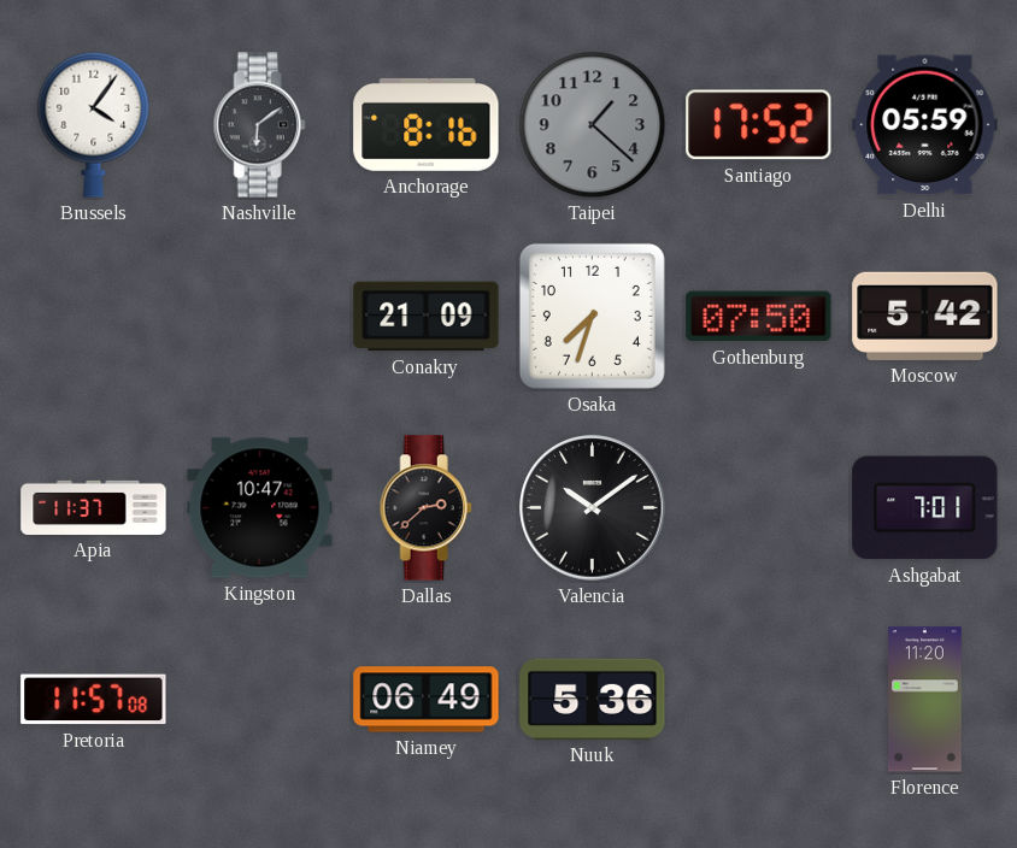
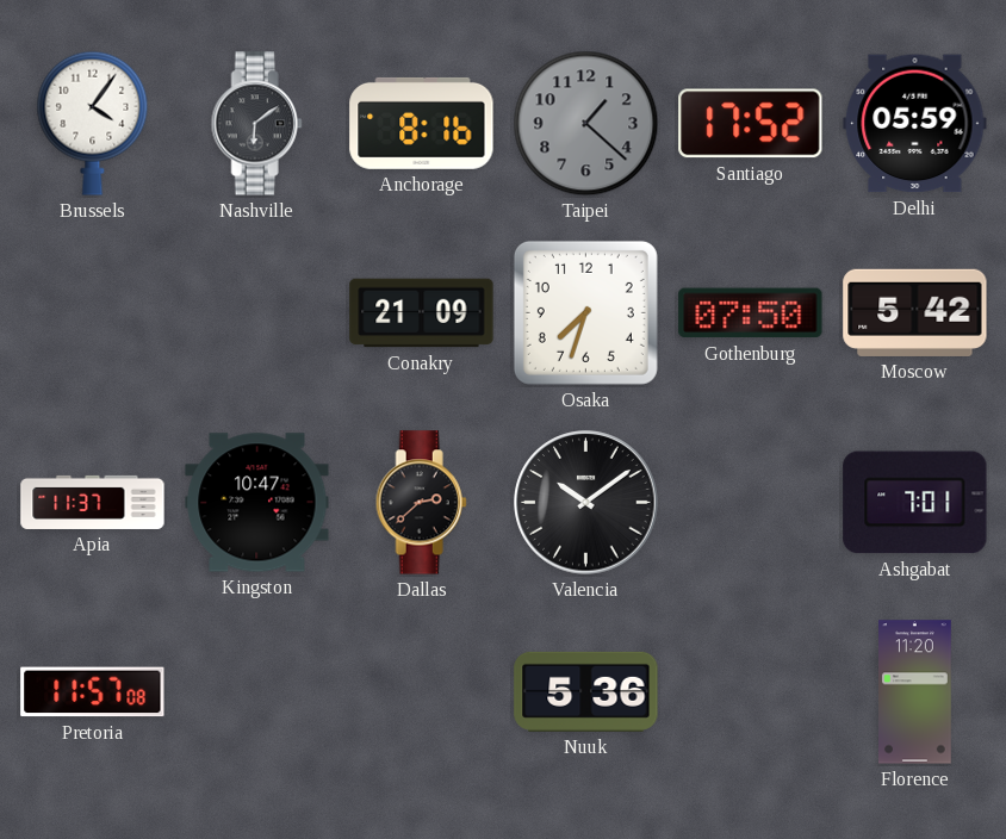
Niamey: 06:49 -> none
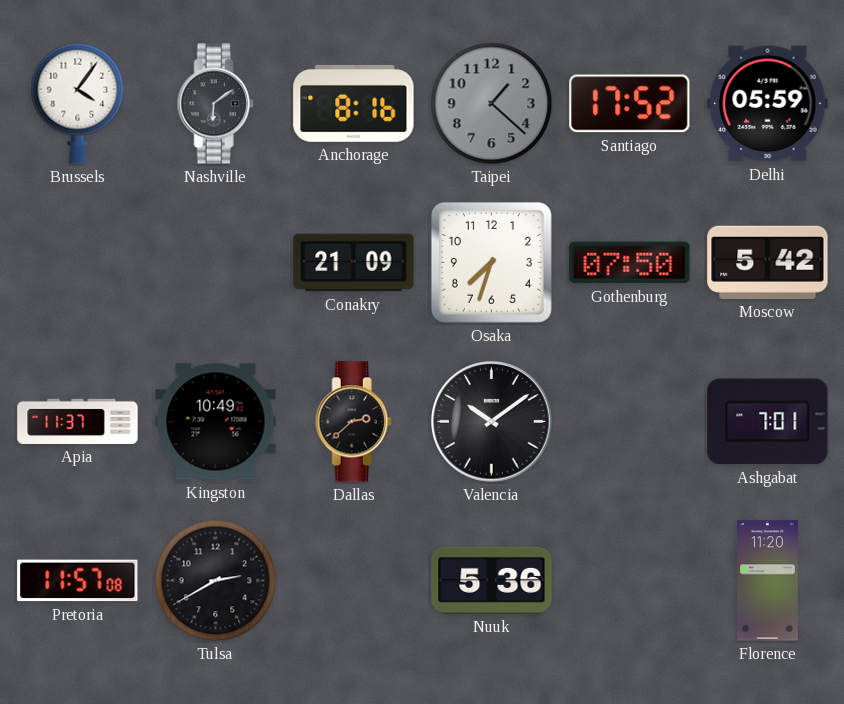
Kingston: 10:47 -> 10:49
Tulsa: none -> 2:40
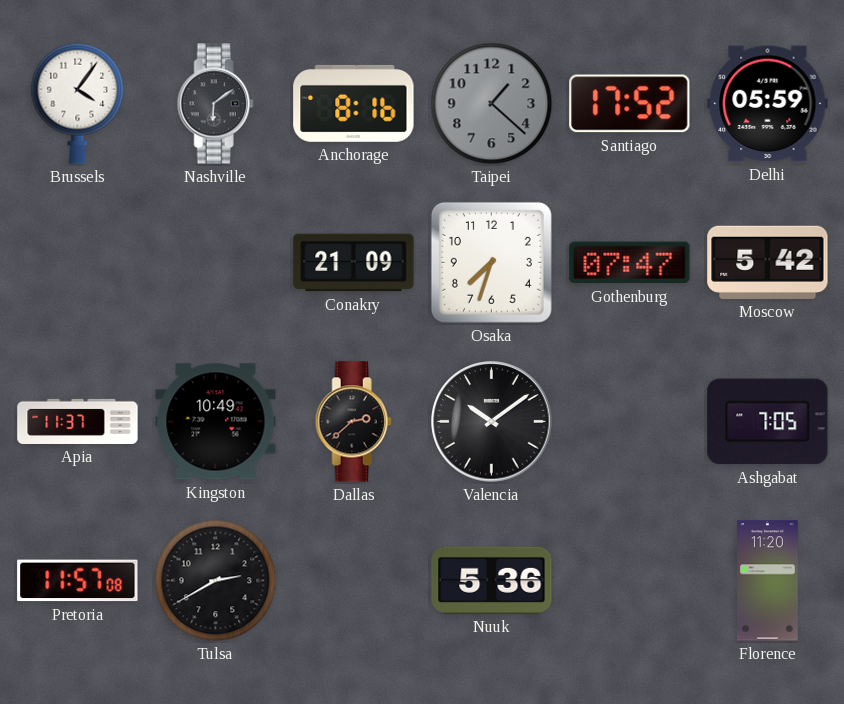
Gothenburg: 07:50 -> 07:47
Ashgabat: 7:01 -> 7:05
